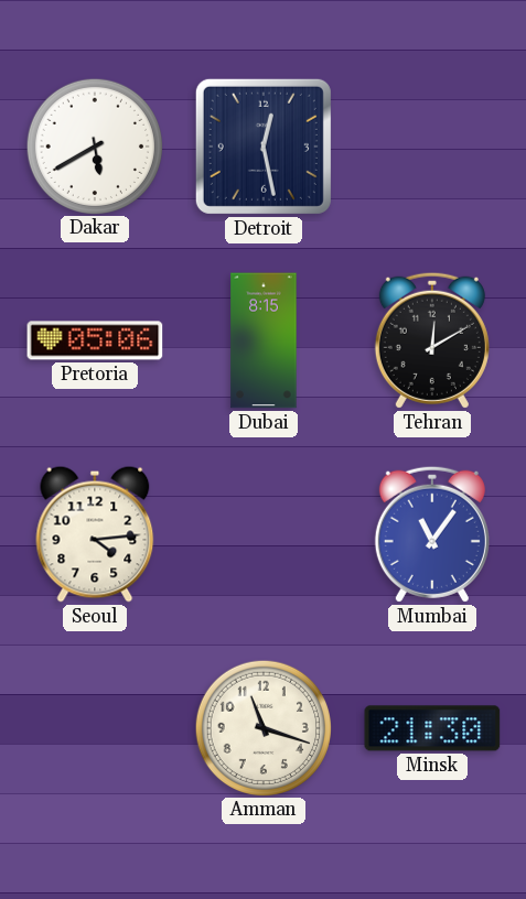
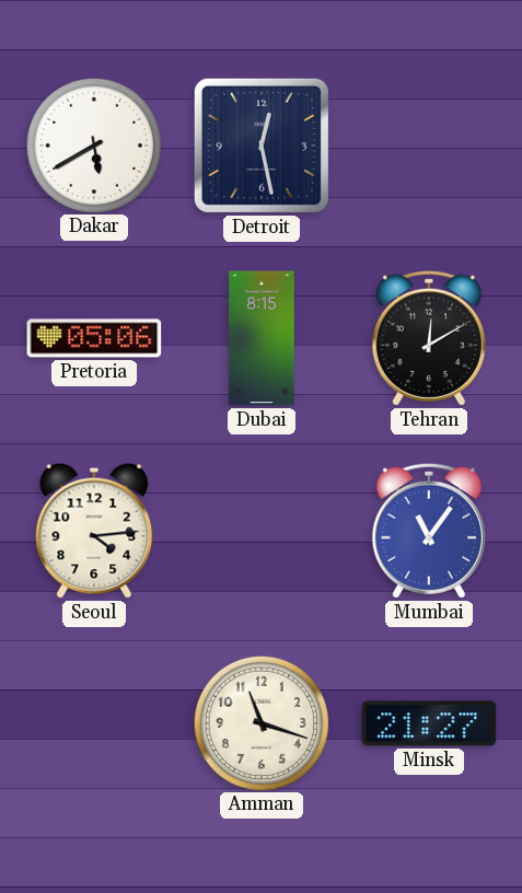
Minsk: 21:30 -> 21:27
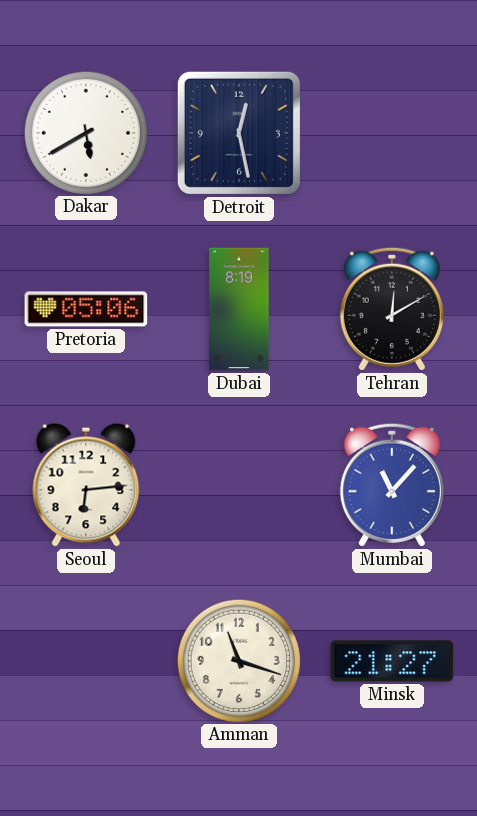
Dubai: 8:15 -> 8:19
Seoul: 4:14 -> 6:14
Mumbai: 11:06 -> 11:07
